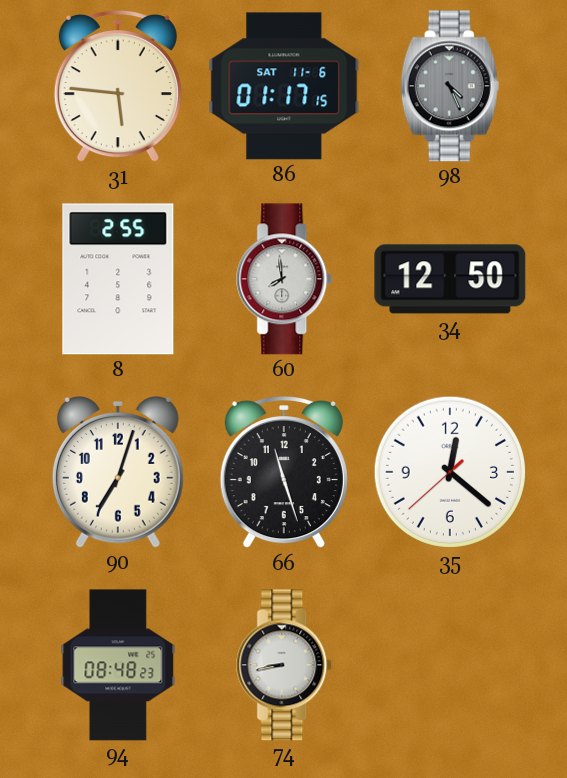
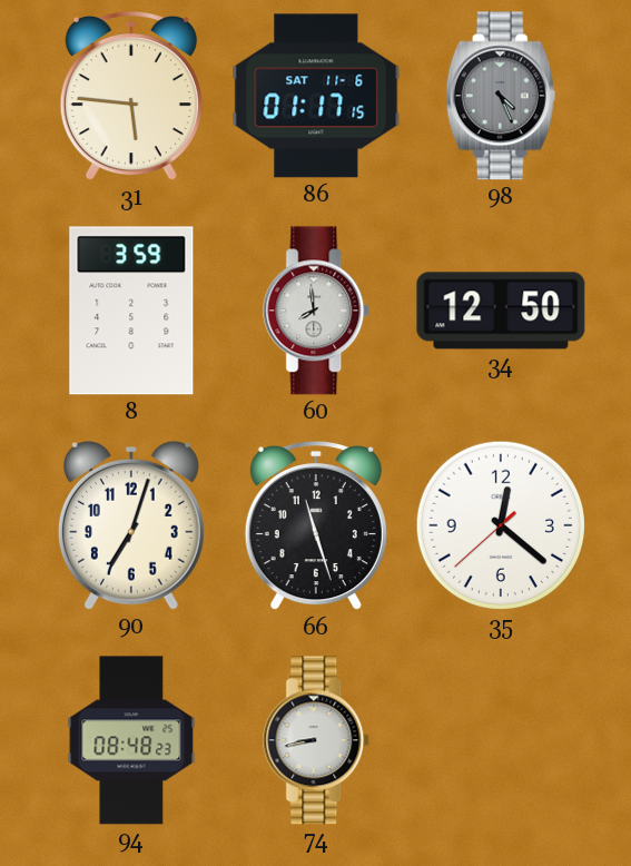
8: 2:55 -> 3:59
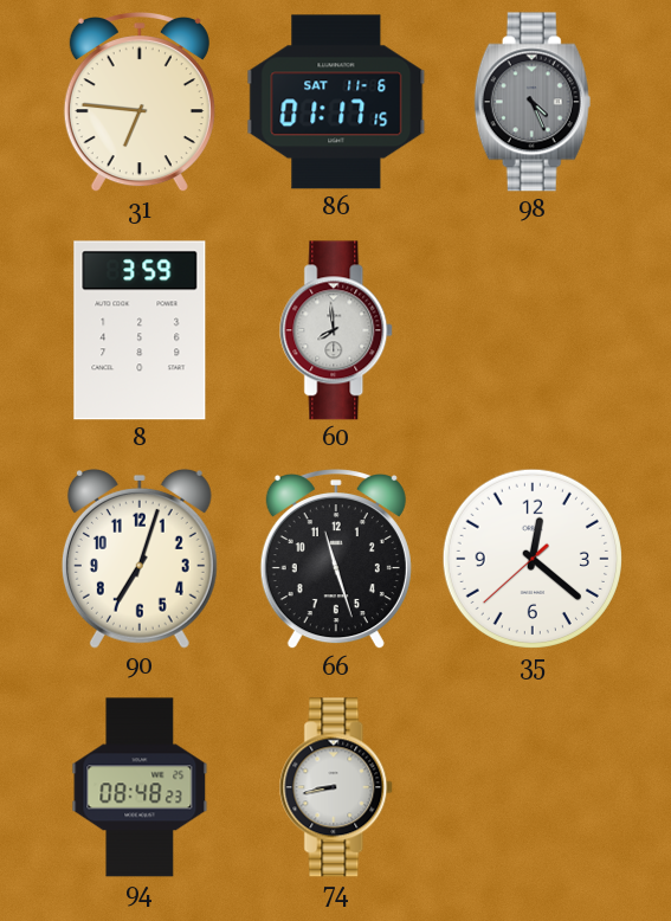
31: 5:46 -> 6:46
34: 12:50 -> none
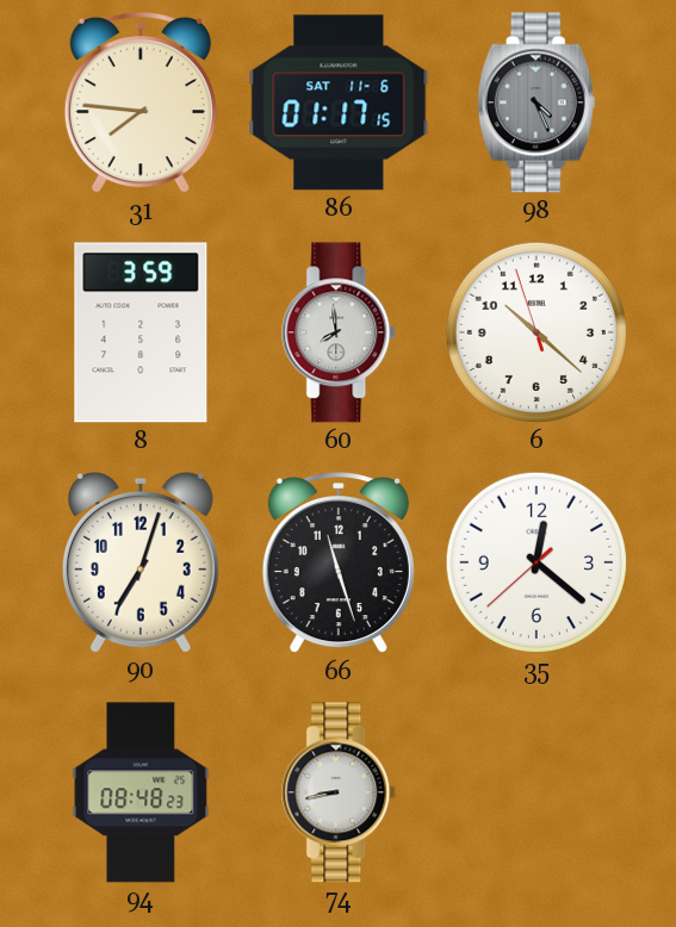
31: 6:46 -> 7:46
6: none -> 10:21
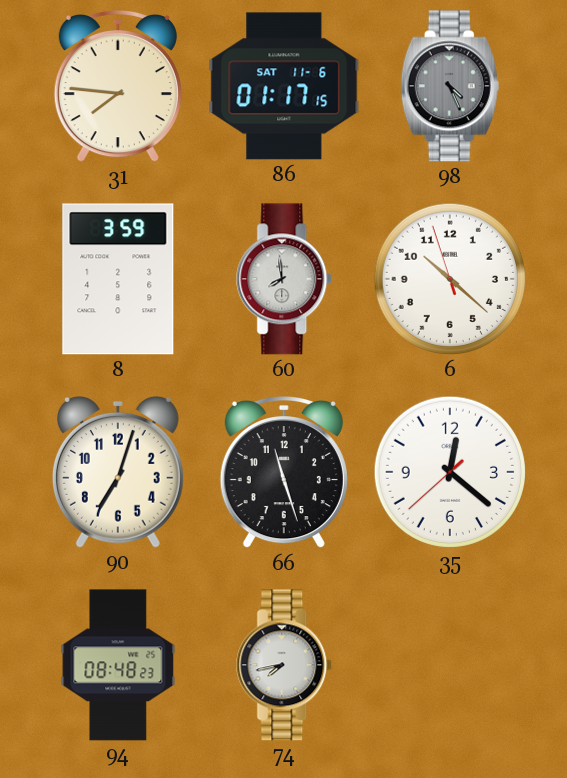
74: 8:43 -> 7:43
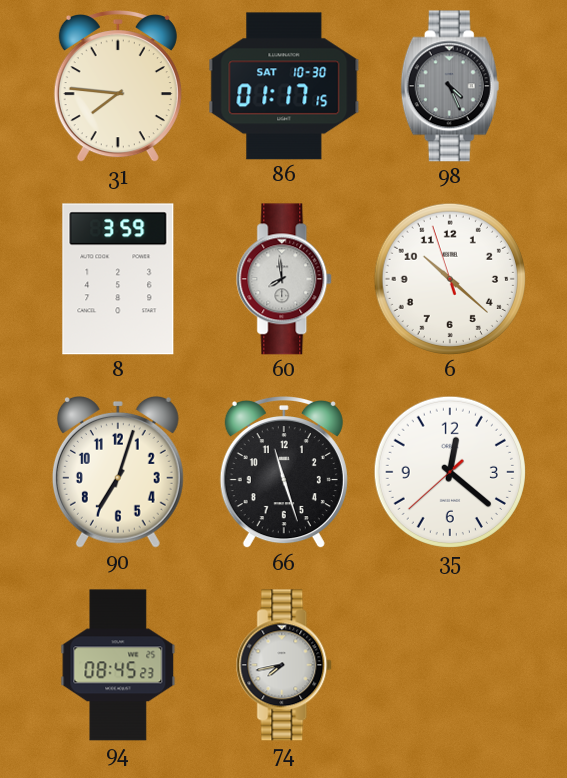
86 date: SAT 11-6 -> SAT 10-30
94: 08:48 -> 08:45
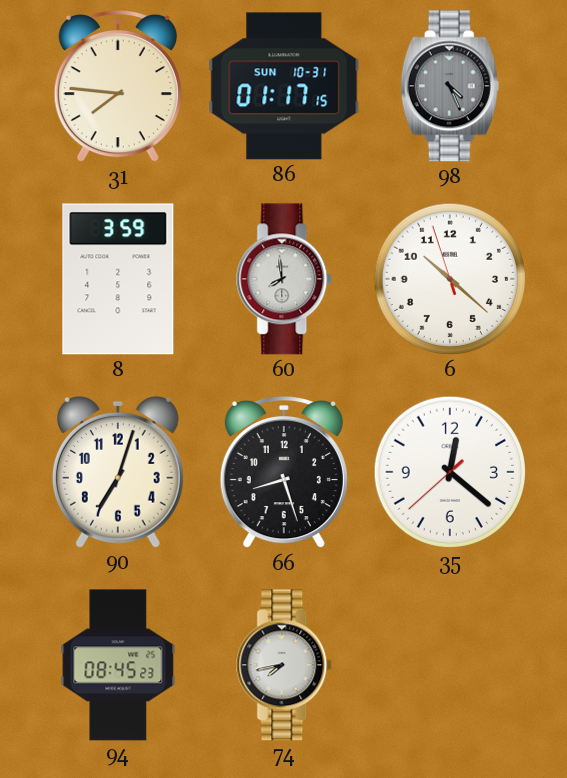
86 date: SAT 10-30 -> SUN 10-31
66: 11:27 -> 8:27
